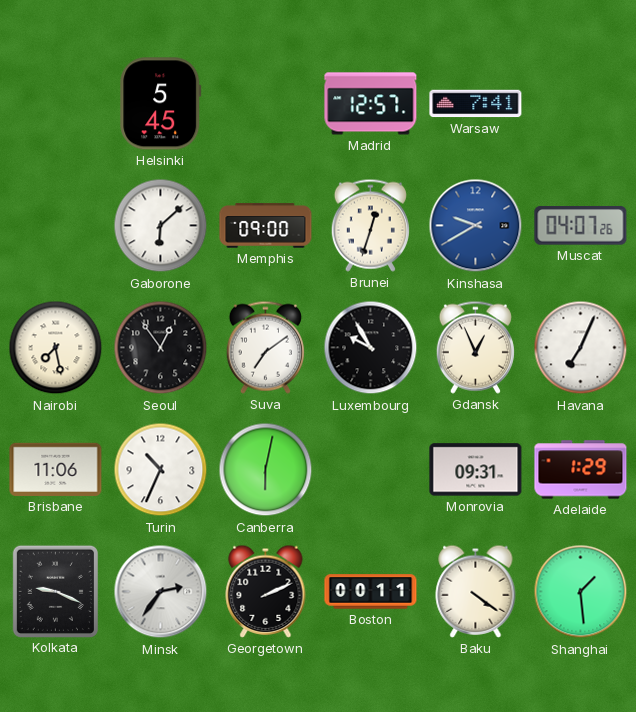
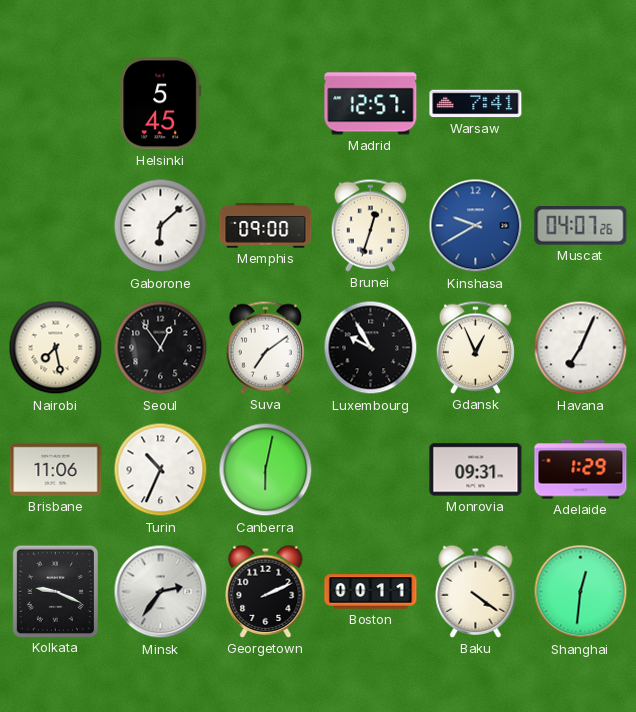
Shanghai: 1:29 -> 12:31
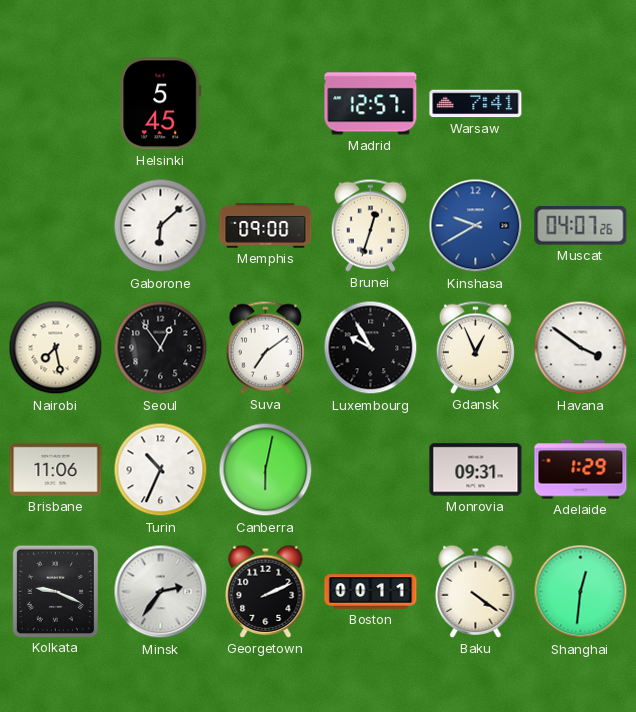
Havana: 7:04 -> 3:51
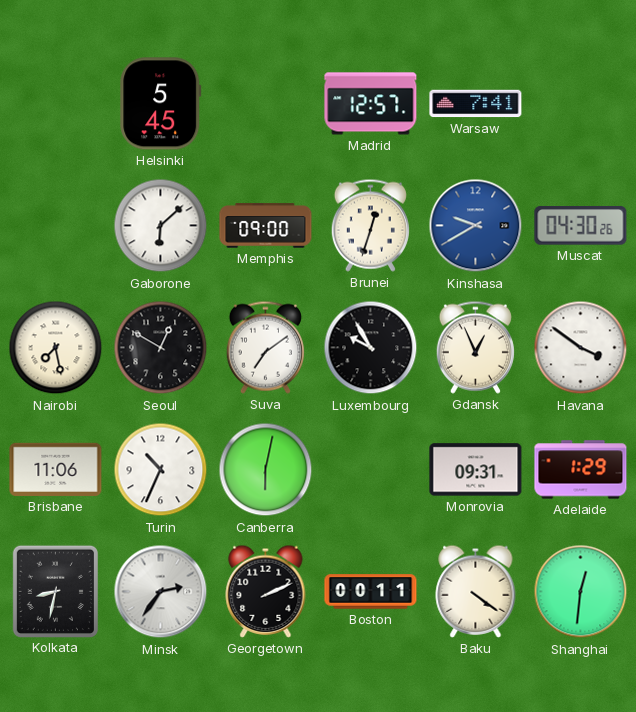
Muscat: 04:07 -> 04:30
Seoul: 12:54 -> 12:50
Kolkata: 9:19 -> 8:32
